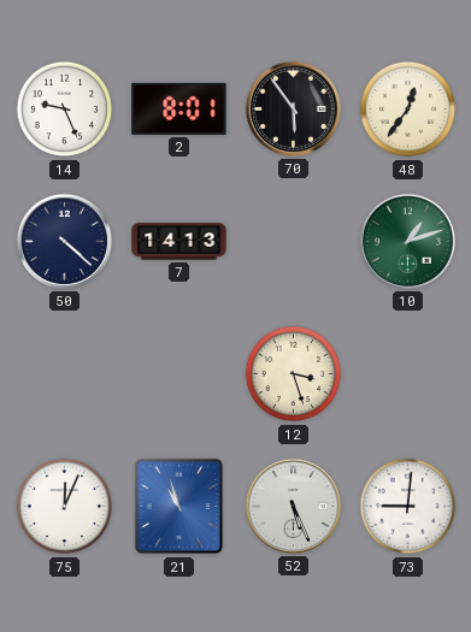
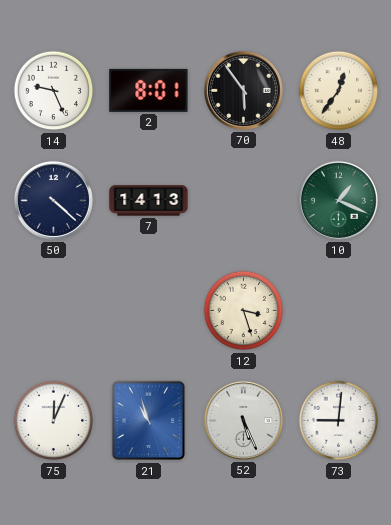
10: 1:12 -> 1:19
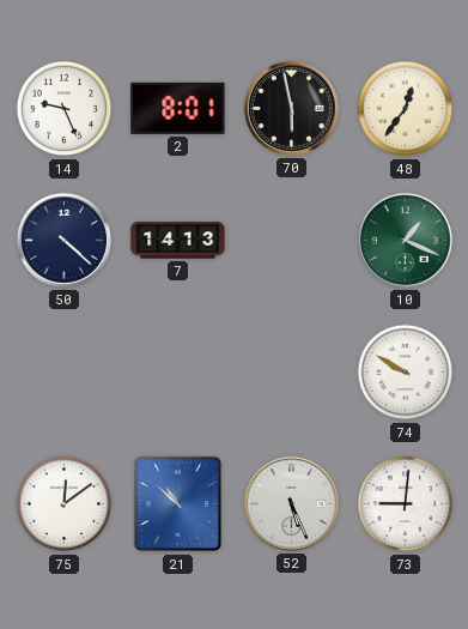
70: 5:54 -> 5:58
12: 3:27 -> none
74: none -> 9:50
75: 12:04 -> 12:09
21: 10:57 -> 10:52
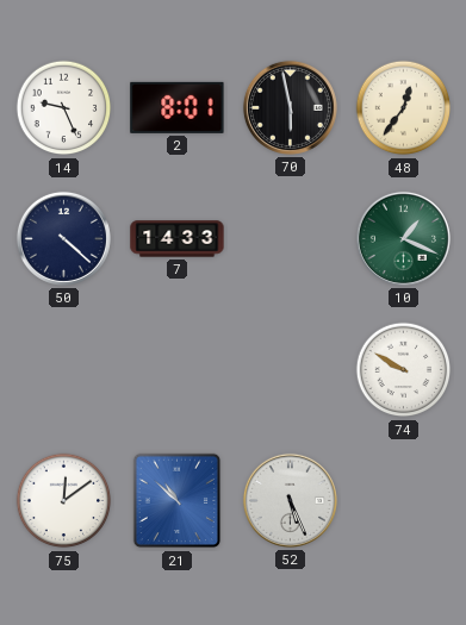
7: 14:13 -> 14:33
73: 9:01 -> none
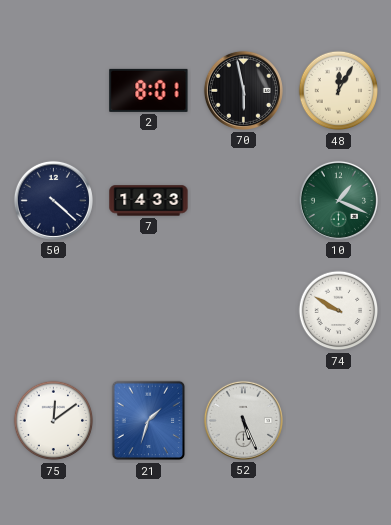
14: 9:26 -> none
48: 12:36 -> 12:05
21: 10:52 -> 1:33
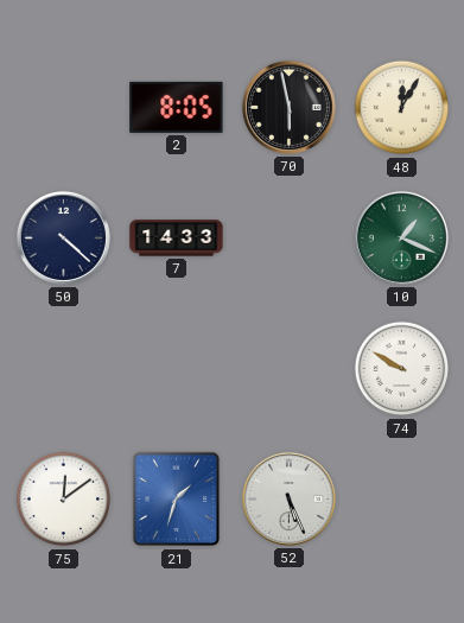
2: 8:01 -> 8:05
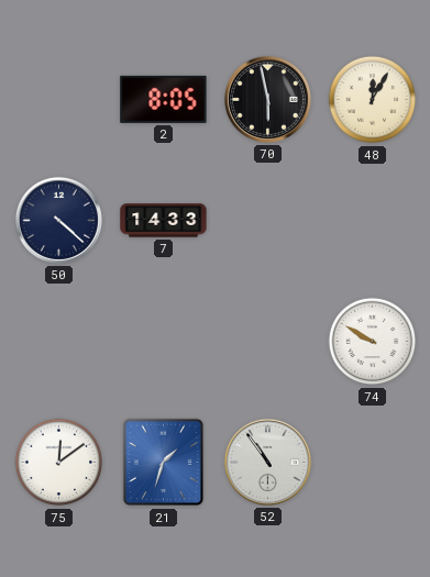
10: 1:19 -> none
52: 5:26 -> 10:54
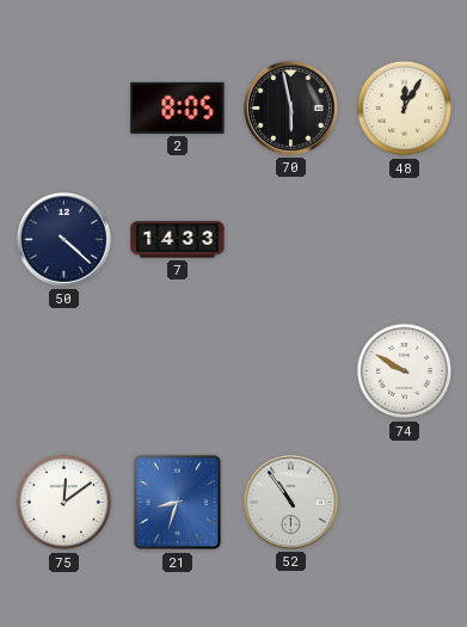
21: 1:33 -> 8:33
